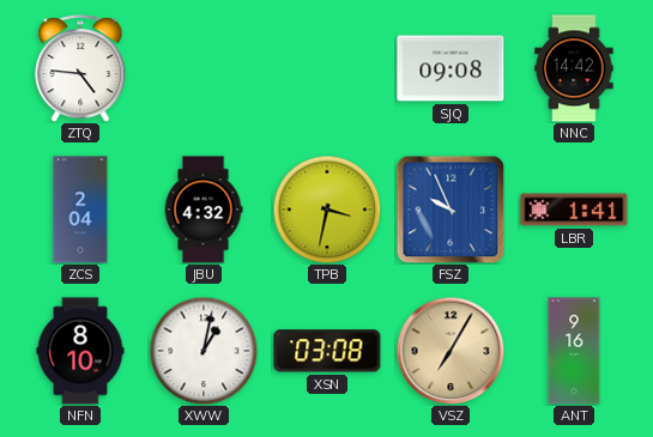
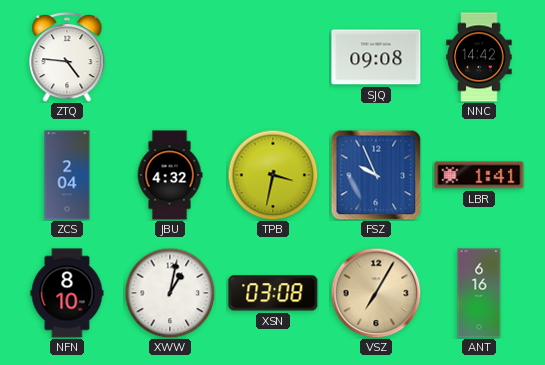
ANT: 9:16 -> 6:16
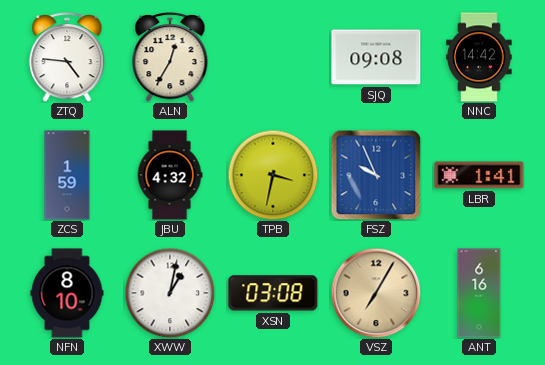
ALN: none -> 12:35
ZCS: 2:04 -> 1:59
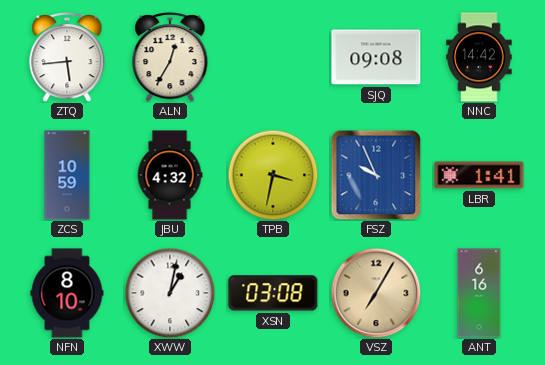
ZTQ: 4:46 -> 5:44
ZCS: 1:59 -> 10:59
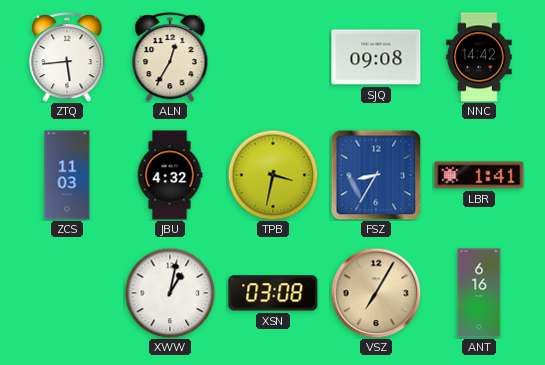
ZCS: 10:59 -> 11:03
FSZ: 9:56 -> 8:35
NFN: 8:10 -> none
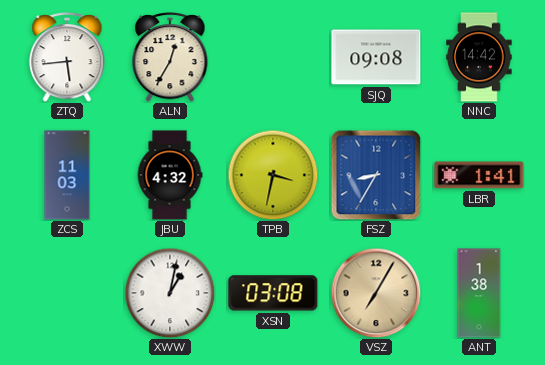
ANT: 6:16 -> 1:38
